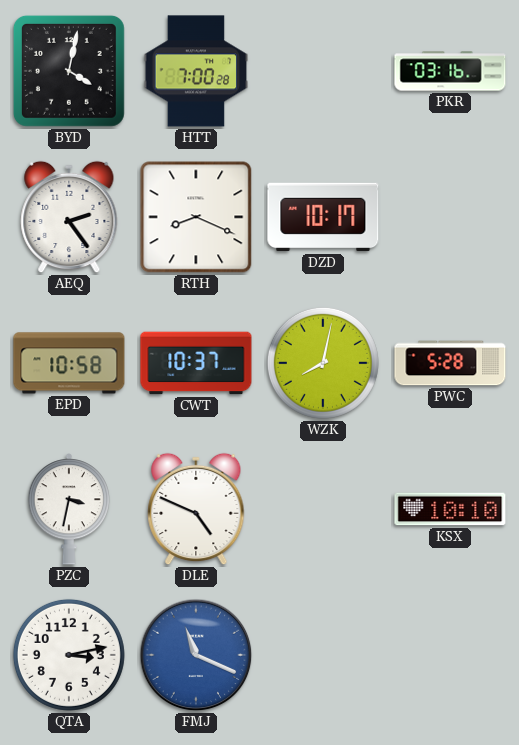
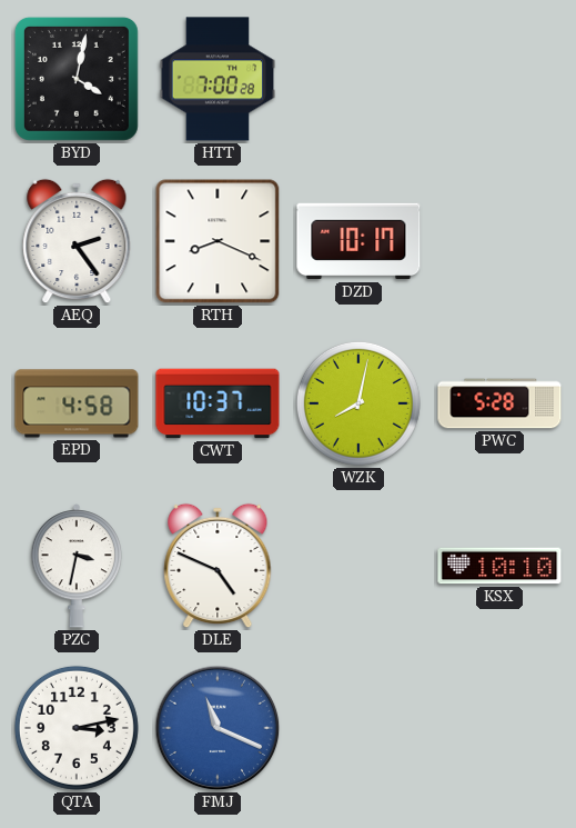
PKR: 03:16 -> none
EPD: 10:58 -> 4:58
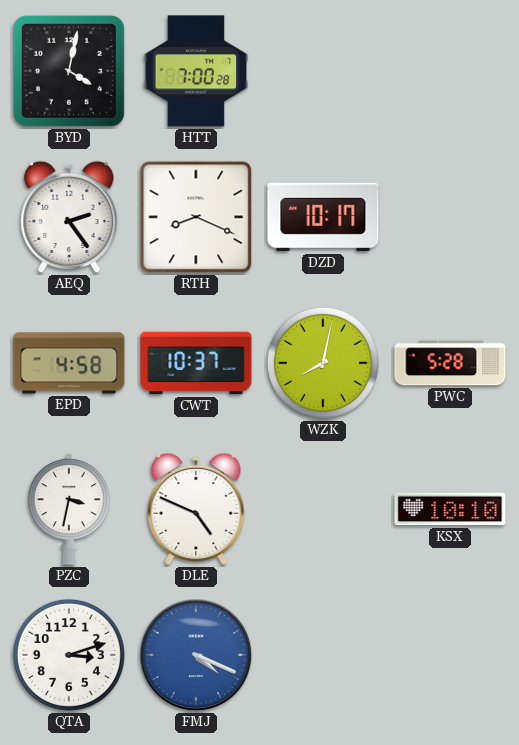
QTA: 3:13 -> 3:12
FMJ: 11:19 -> 4:19
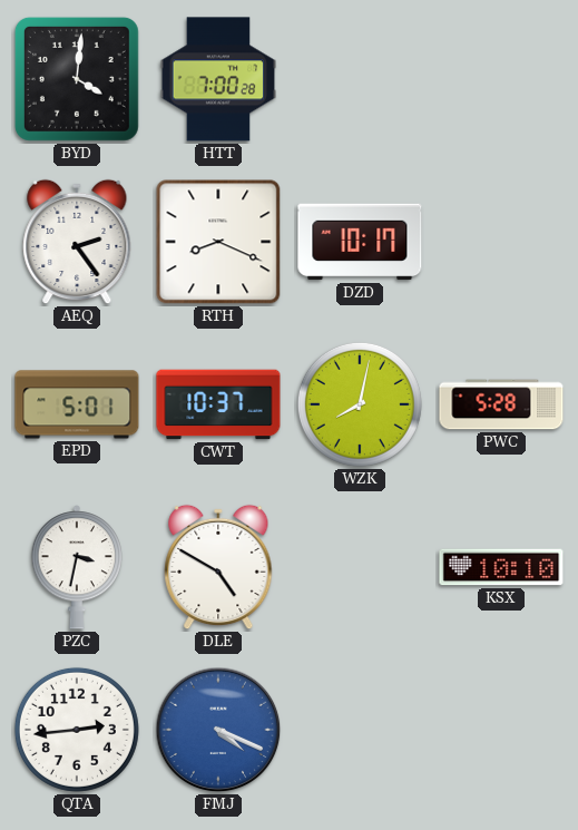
BYD: 4:02 -> 4:01
EPD: 4:58 -> 5:01
DLE: 4:49 -> 4:50
QTA: 3:12 -> 2:44
